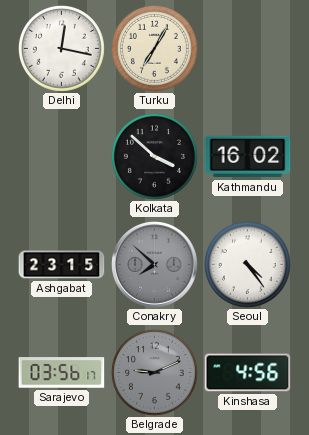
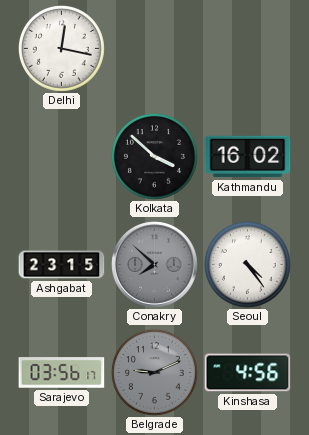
Turku: 7:05 -> none
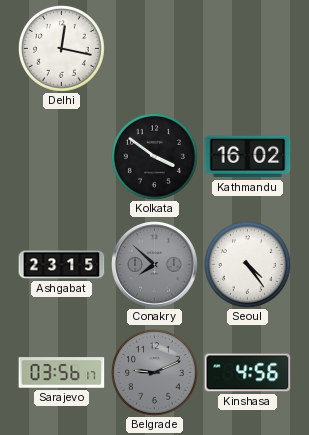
Kolkata: 3:52 -> 3:51
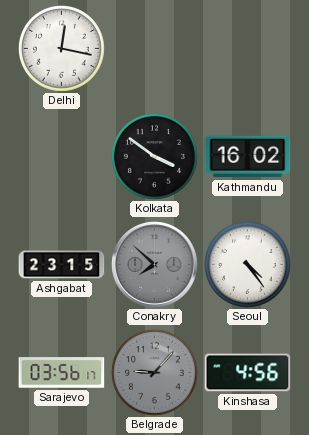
Belgrade: 9:11 -> 9:07
